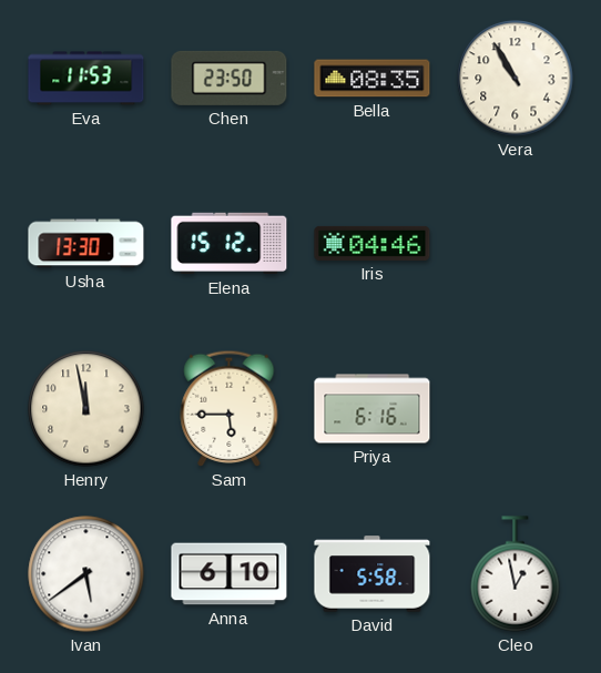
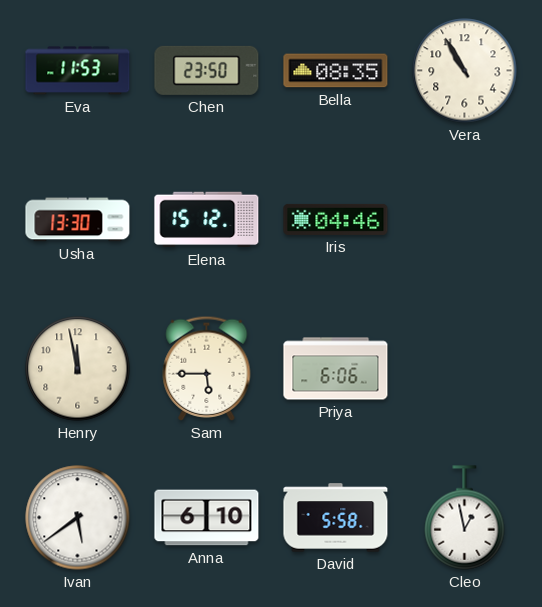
Priya: 6:16 -> 6:06
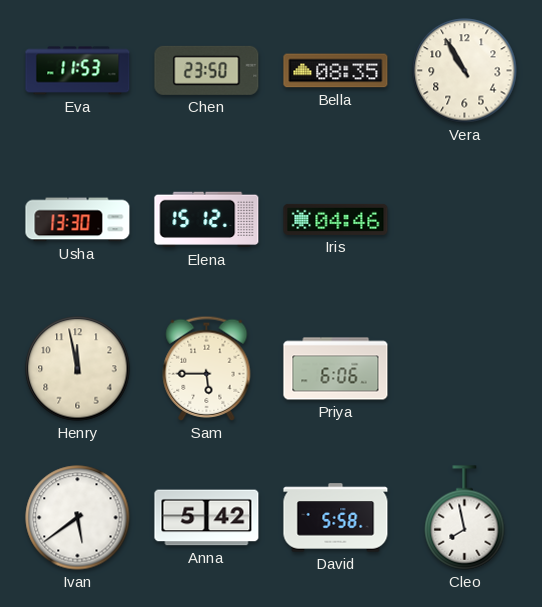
Anna: 6:10 -> 5:42
Cleo: 12:58 -> 7:58
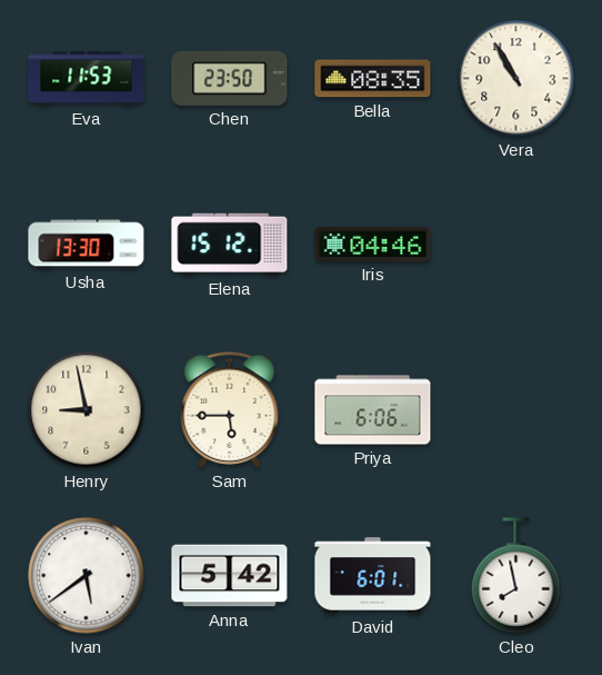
Henry: 11:58 -> 8:58
David: 5:58 -> 6:01
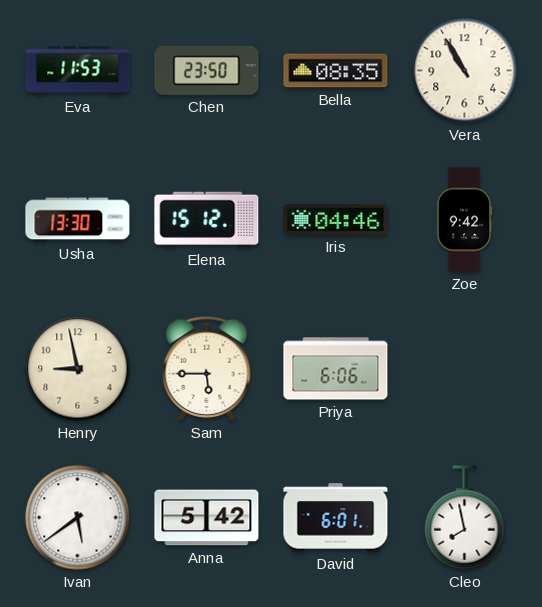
Zoe: none -> 9:42
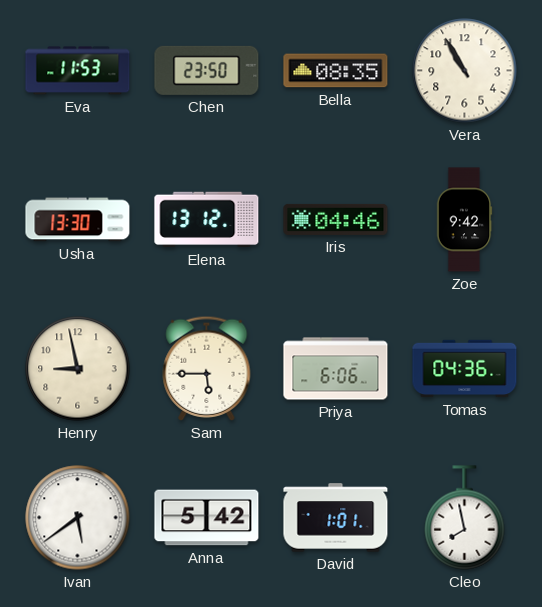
Elena: 15:12 -> 13:12
Tomas: none -> 04:36
David: 6:01 -> 1:01
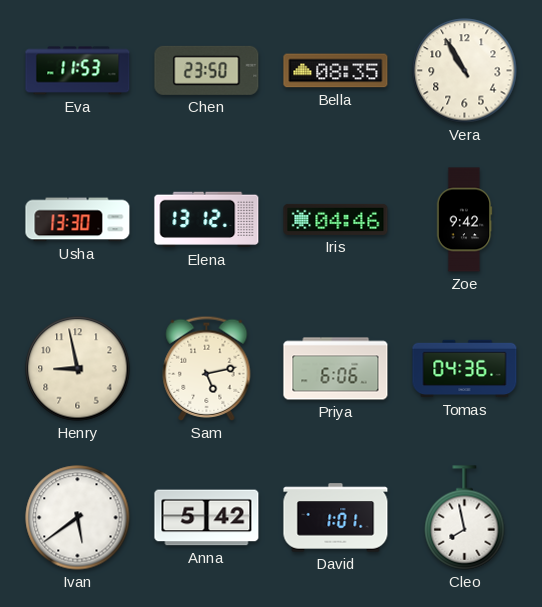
Sam: 5:45 -> 5:13
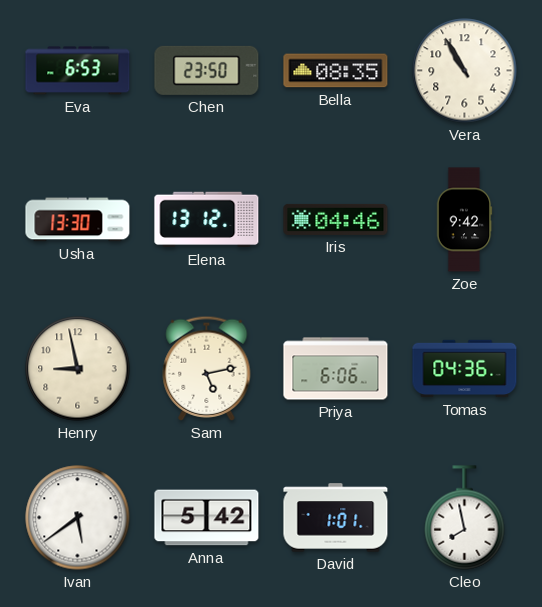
Eva: 11:53 -> 6:53
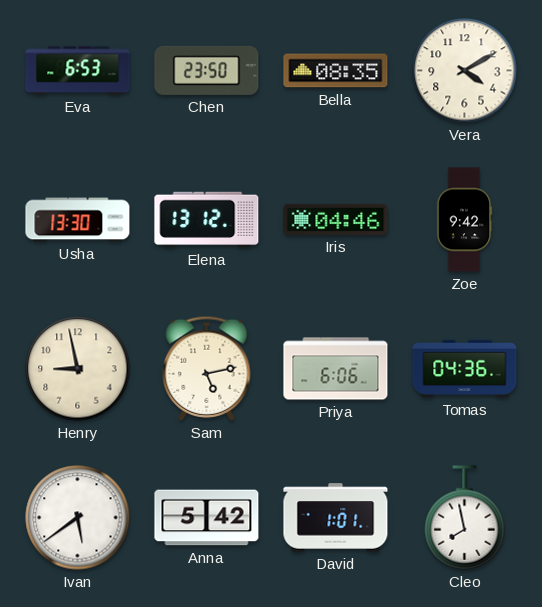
Vera: 10:55 -> 4:10
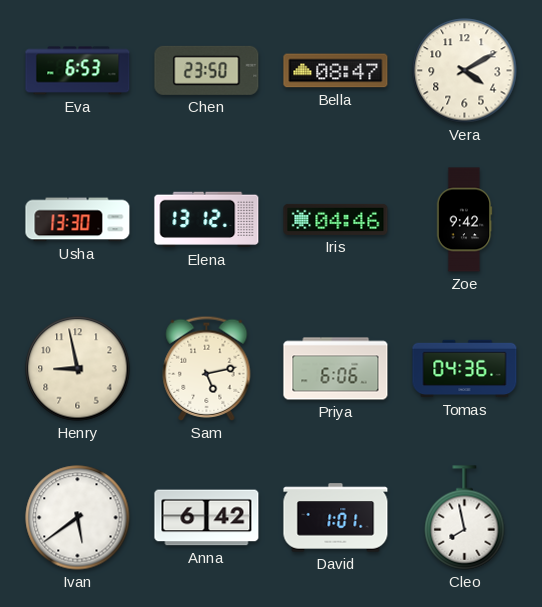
Bella: 08:35 -> 08:47
Anna: 5:42 -> 6:42
